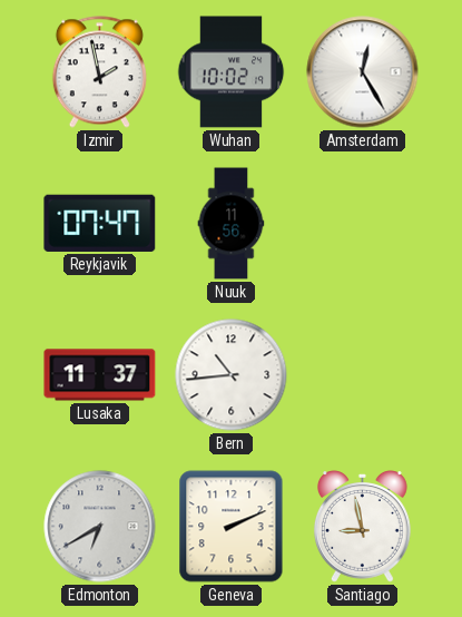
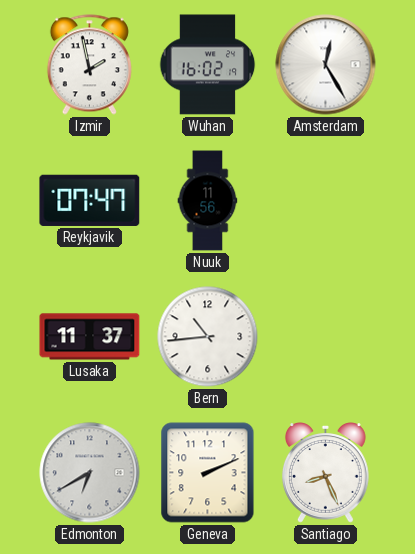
Wuhan: 10:02 -> 16:02
Santiago: 8:58 -> 8:26
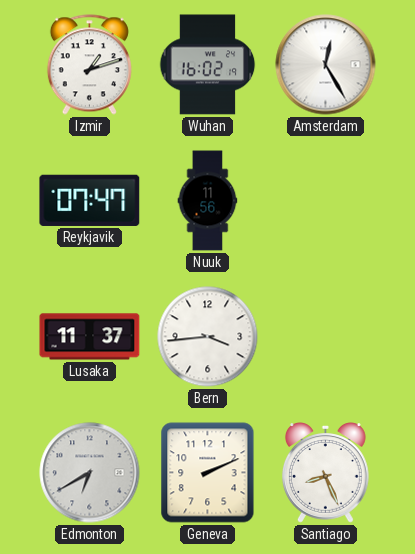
Izmir: 1:58 -> 1:12
Bern: 10:44 -> 3:44
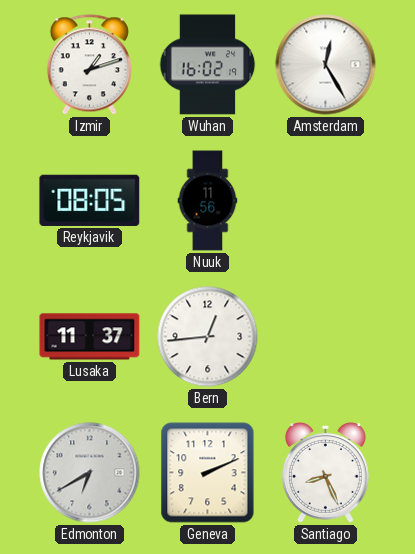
Reykjavik: 07:47 -> 08:05
Bern: 3:44 -> 12:44
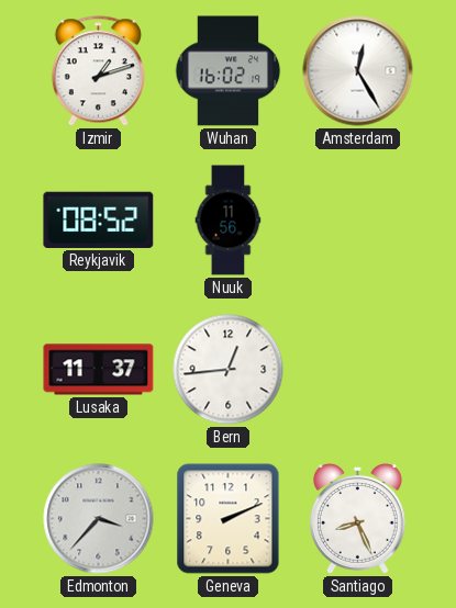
Reykjavik: 08:05 -> 08:52
Edmonton: 6:40 -> 3:37
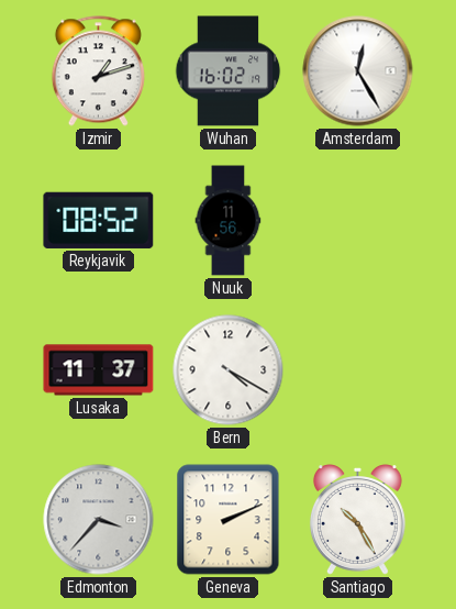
Bern: 12:44 -> 4:20
Santiago: 8:26 -> 10:25
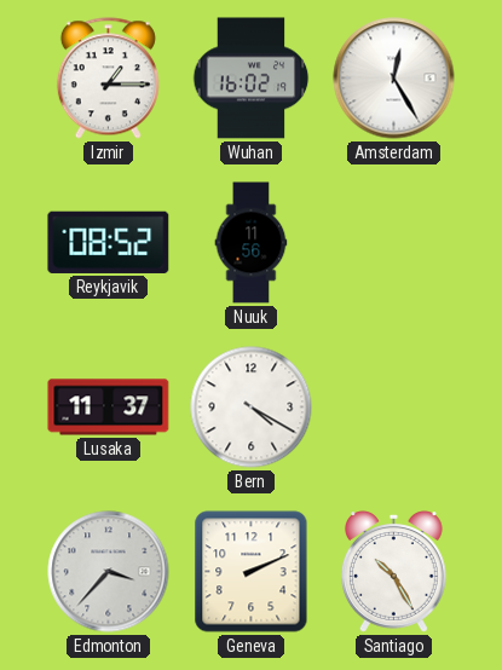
Izmir: 1:12 -> 1:15
